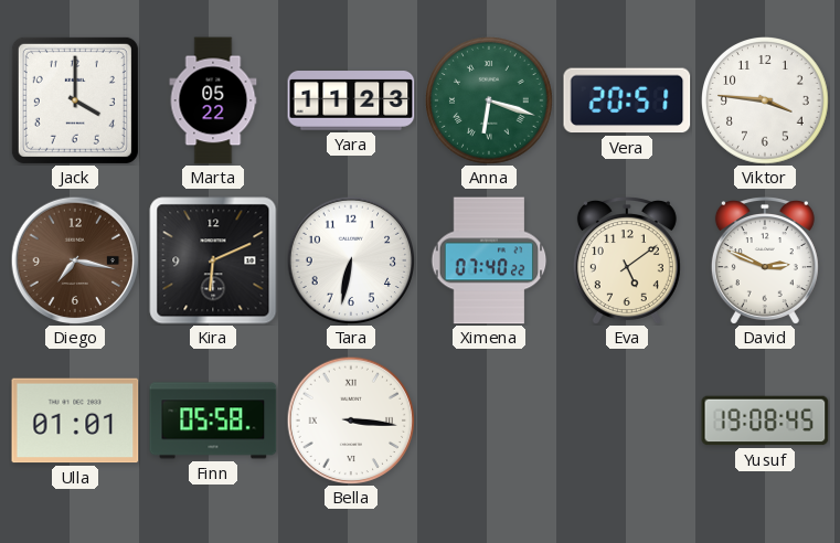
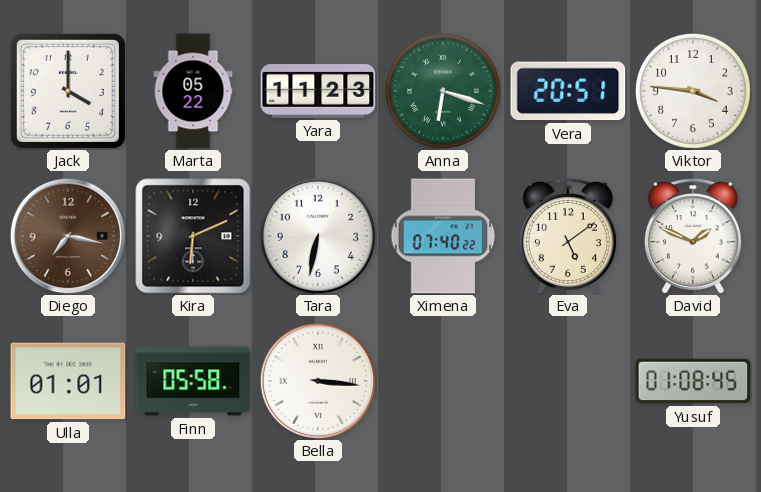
David: 2:49 -> 1:49
Yusuf: 19:08 -> 01:08
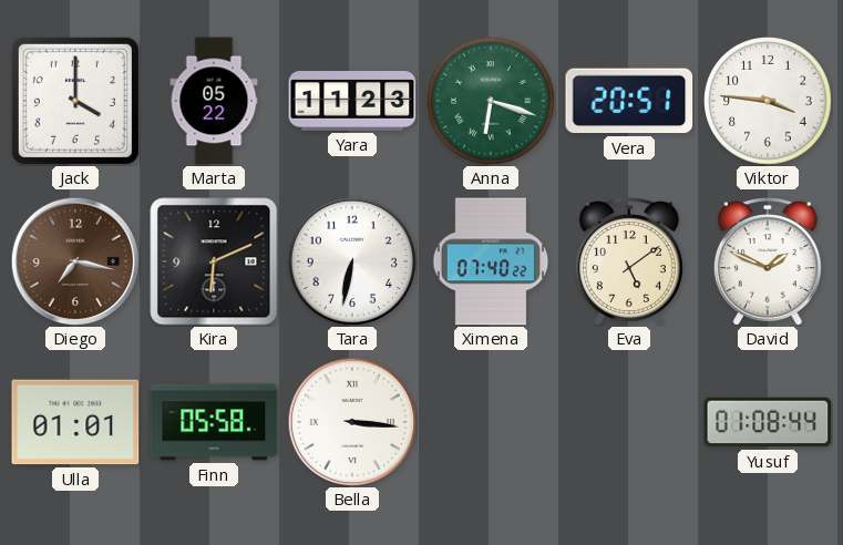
Yusuf: 01:08:45 -> 01:08:44
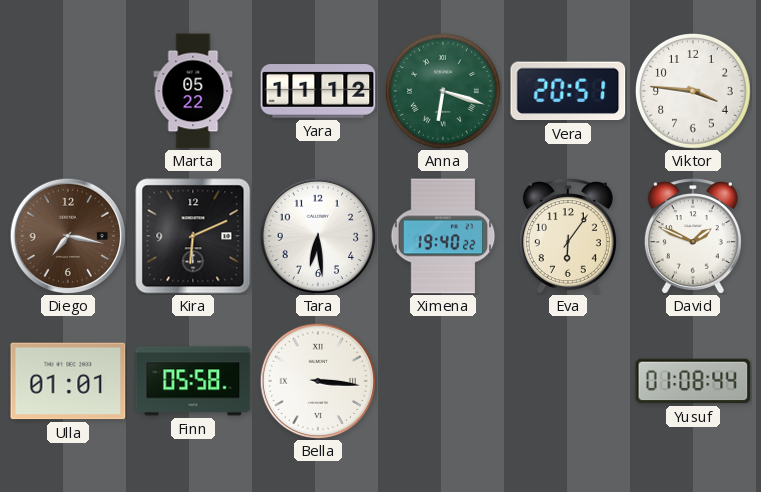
Jack: 4:00 -> none
Yara: 11:23 -> 11:12
Tara: 6:32 -> 6:29
Ximena: 07:40 -> 19:40
Eva: 5:09 -> 6:06
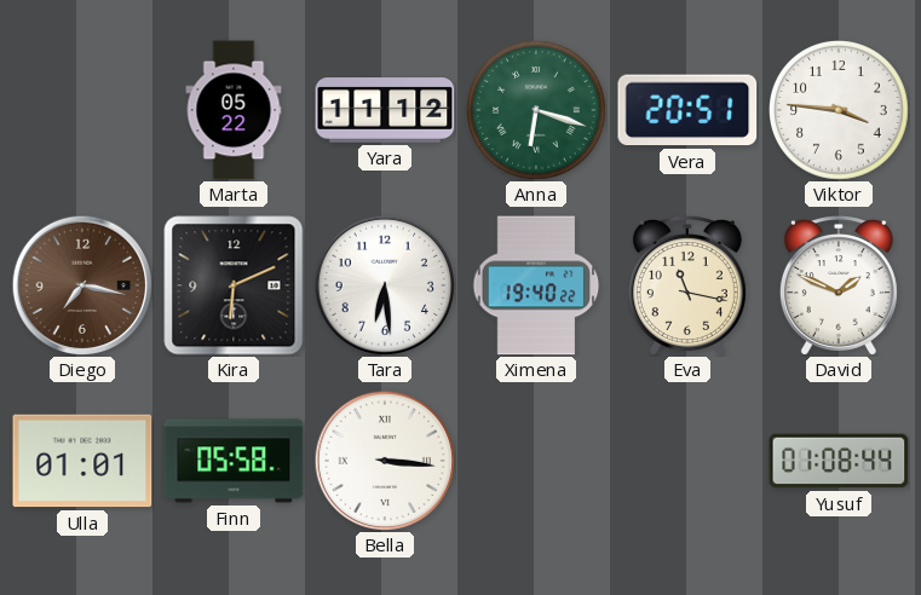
Eva: 6:06 -> 11:17
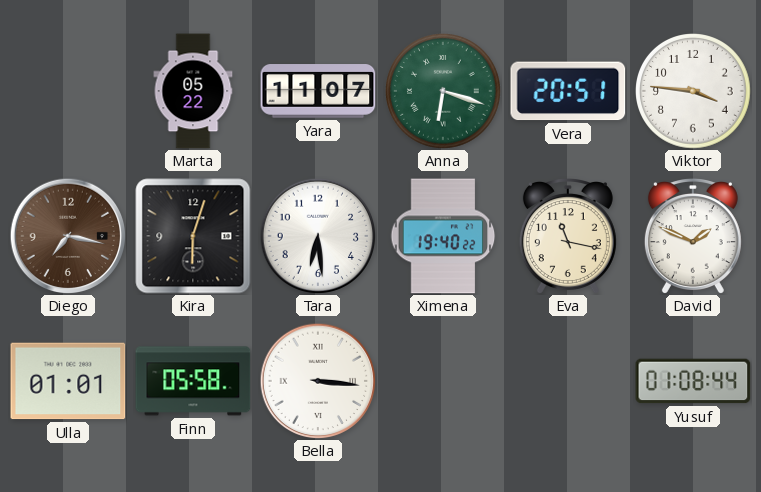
Yara: 11:12 -> 11:07
Kira: 6:11 -> 6:03
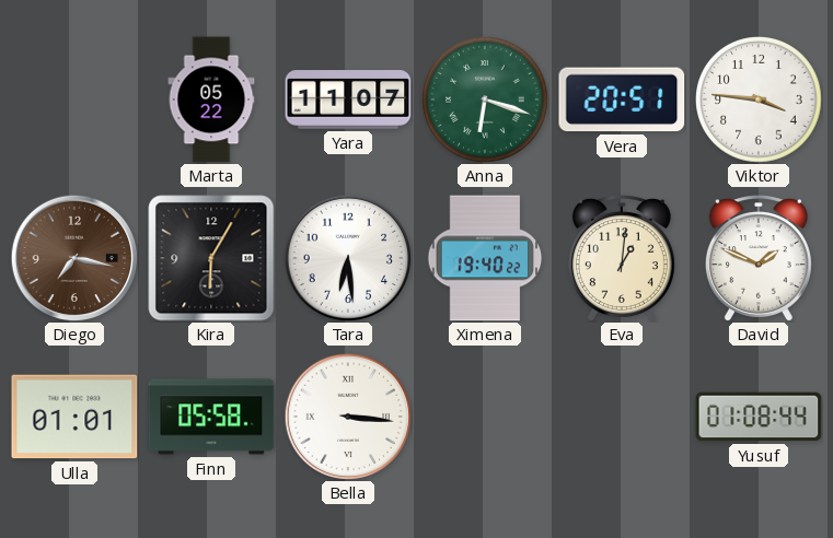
Kira: 6:03 -> 6:05
Eva: 11:17 -> 1:01
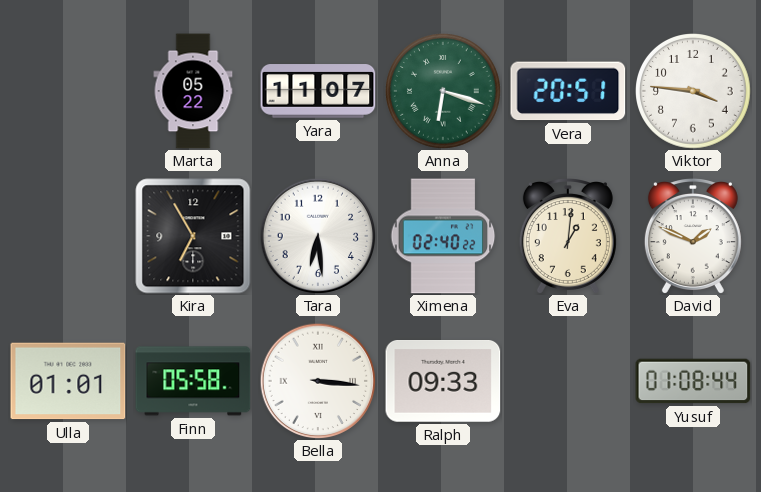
Diego: 7:17 -> none
Kira: 6:05 -> 6:55
Ximena: 19:40 -> 02:40
Ralph: none -> 09:33
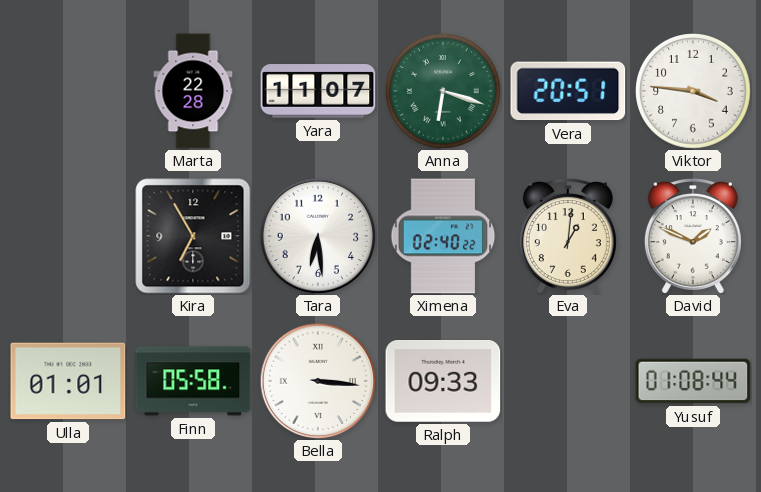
Marta: 05:22 -> 22:28
